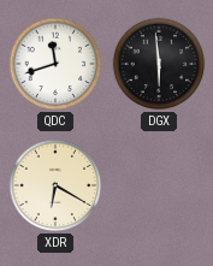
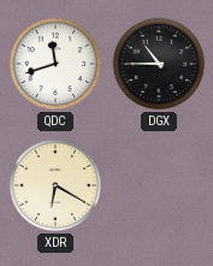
DGX: 5:59 -> 10:45
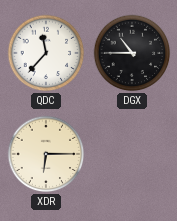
QDC: 11:42 -> 11:37
XDR: 6:20 -> 6:15
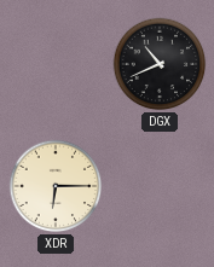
QDC: 11:37 -> none
DGX: 10:45 -> 10:41
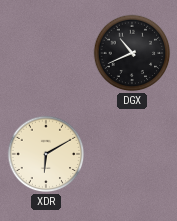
XDR: 6:15 -> 6:10
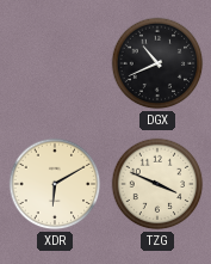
TZG: none -> 3:49
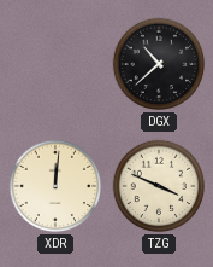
DGX: 10:41 -> 10:38
XDR: 6:10 -> 12:01
